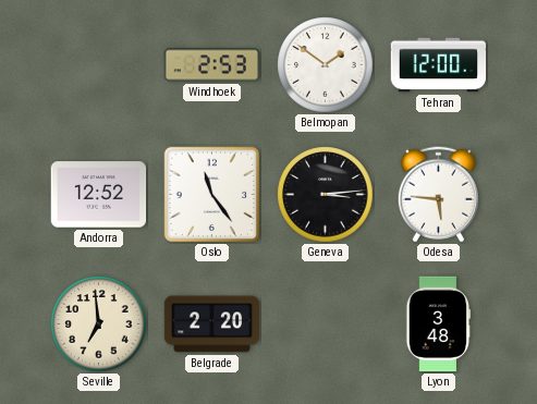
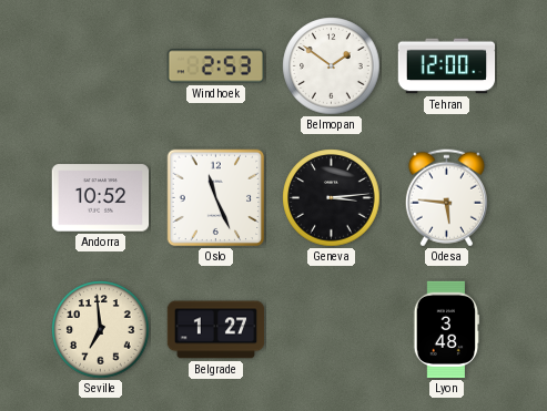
Andorra: 12:52 -> 10:52
Oslo: 11:24 -> 11:26
Belgrade: 2:20 -> 1:27
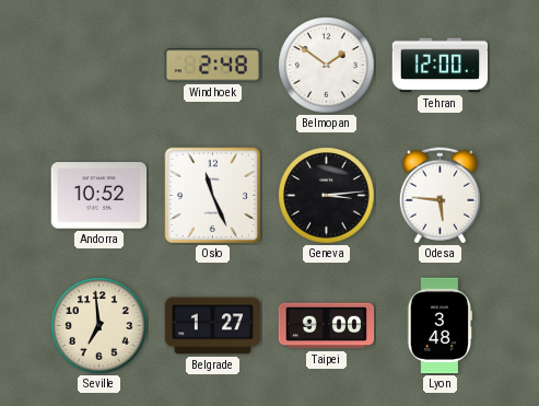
Windhoek: 2:53 -> 2:48
Taipei: none -> 9:00
